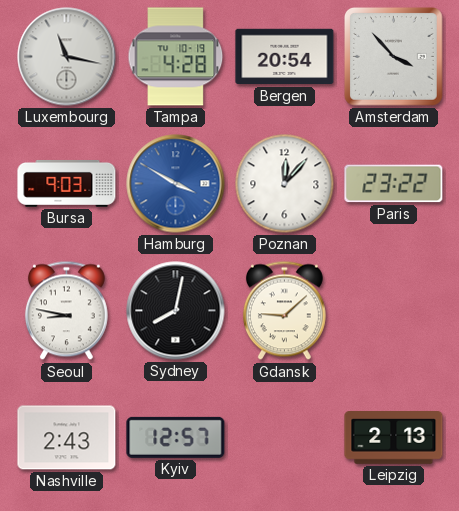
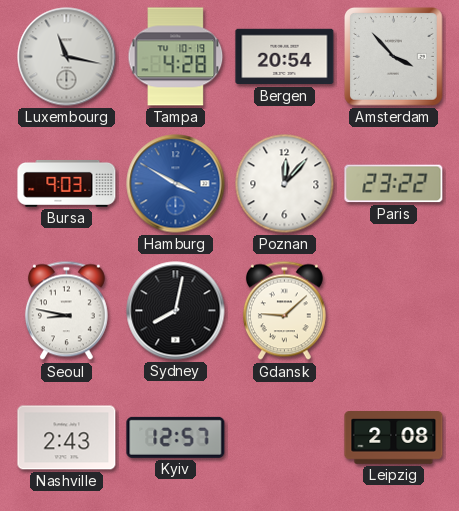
Leipzig: 2:13 -> 2:08
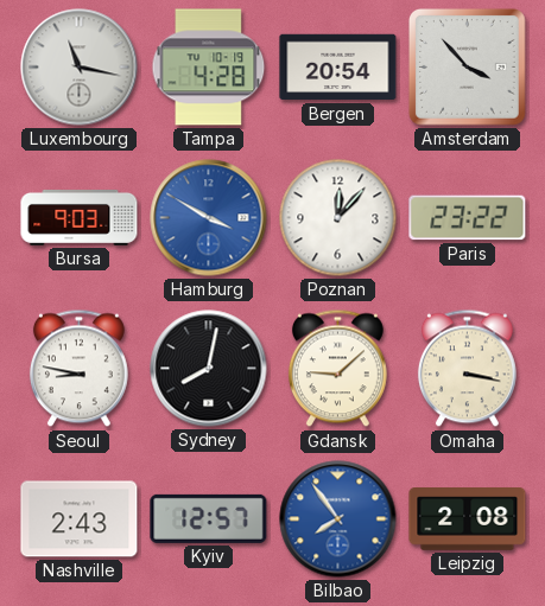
Omaha: none -> 3:17
Bilbao: none -> 7:54
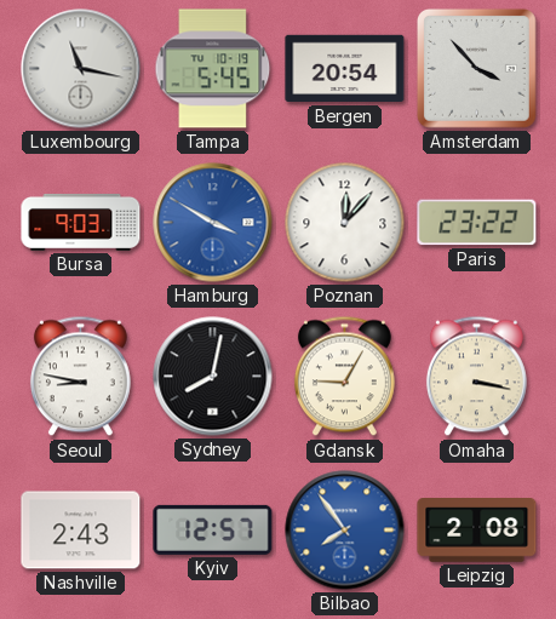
Tampa: 4:28 -> 5:45
Gdansk: 9:08 -> 9:05
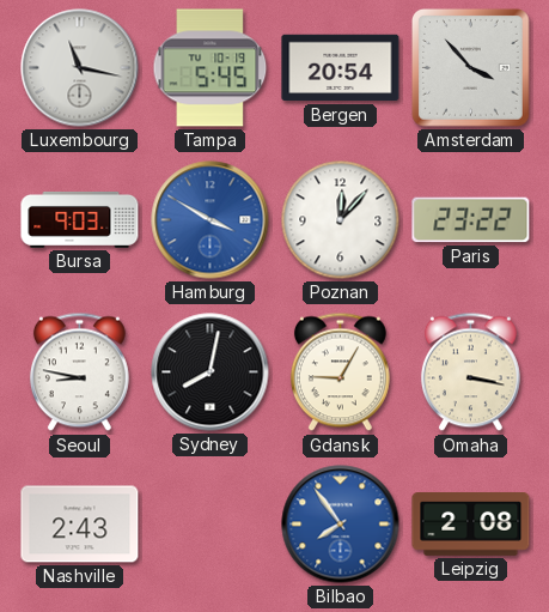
Kyiv: 12:57 -> none
